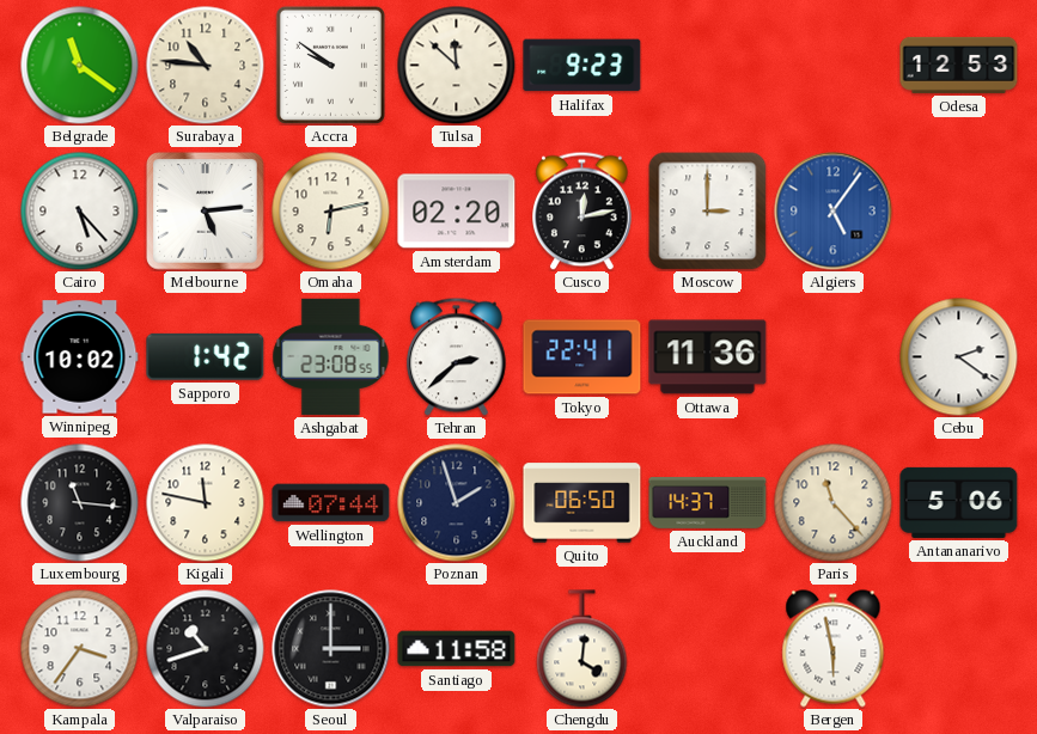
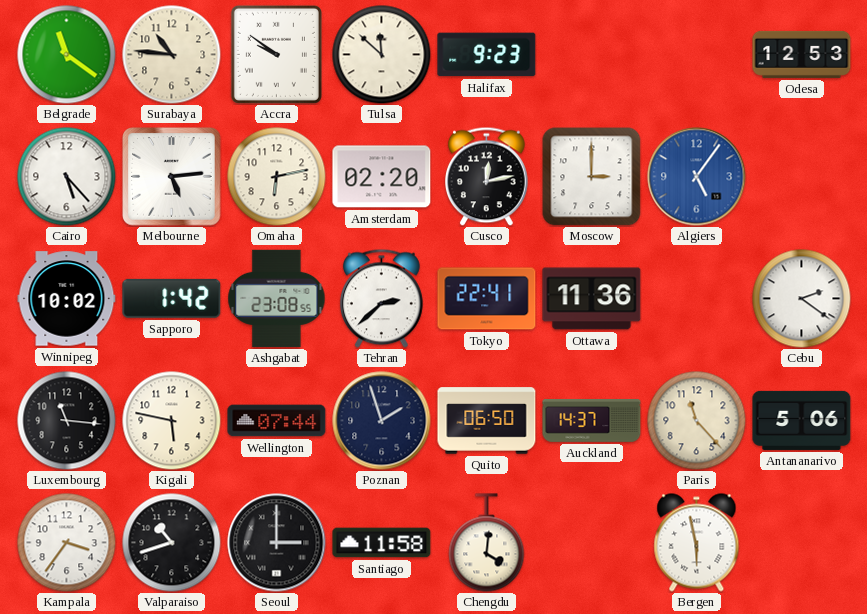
Kigali: 11:47 -> 5:47
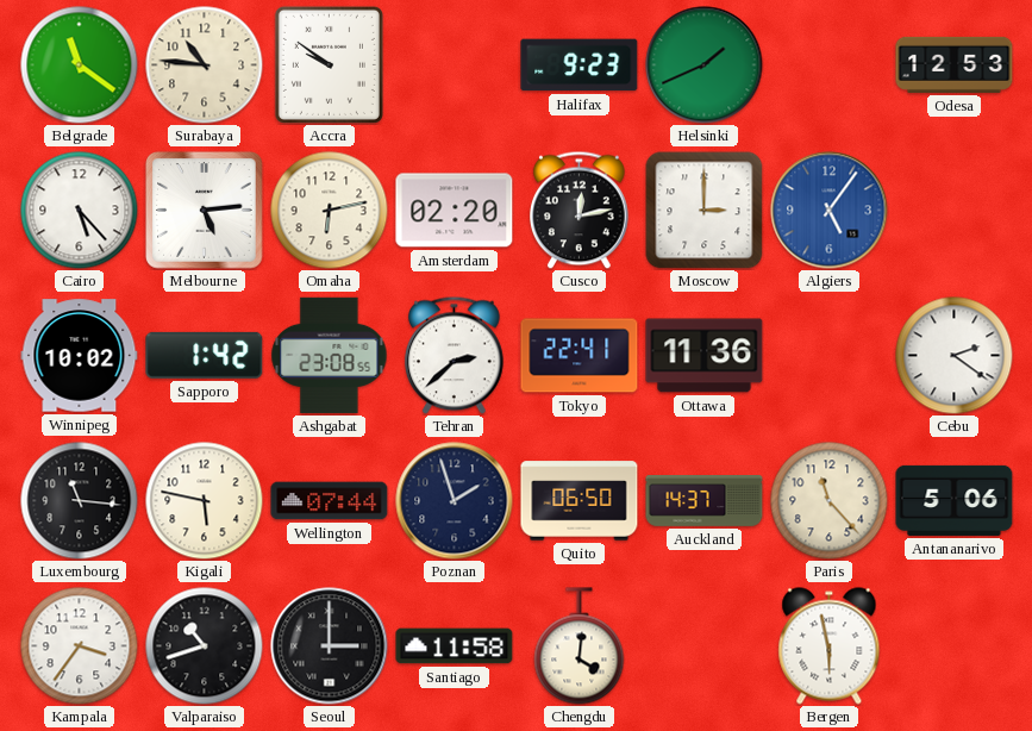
Tulsa: 11:52 -> none
Helsinki: none -> 1:41
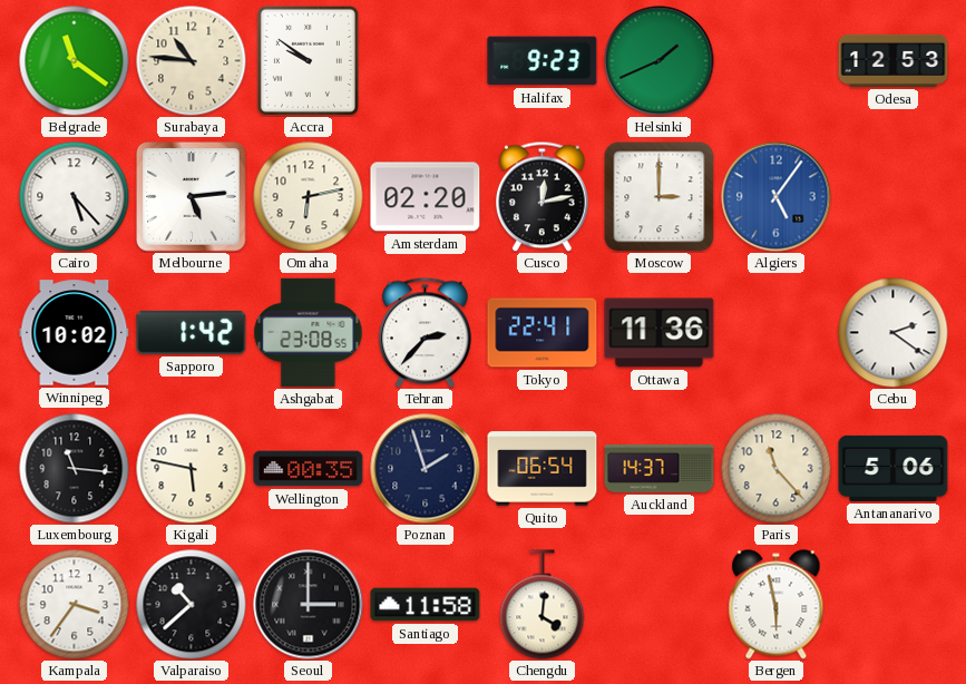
Tehran: 2:38 -> 2:37
Wellington: 07:44 -> 00:35
Quito: 06:50 -> 06:54
Valparaiso: 10:42 -> 10:38
